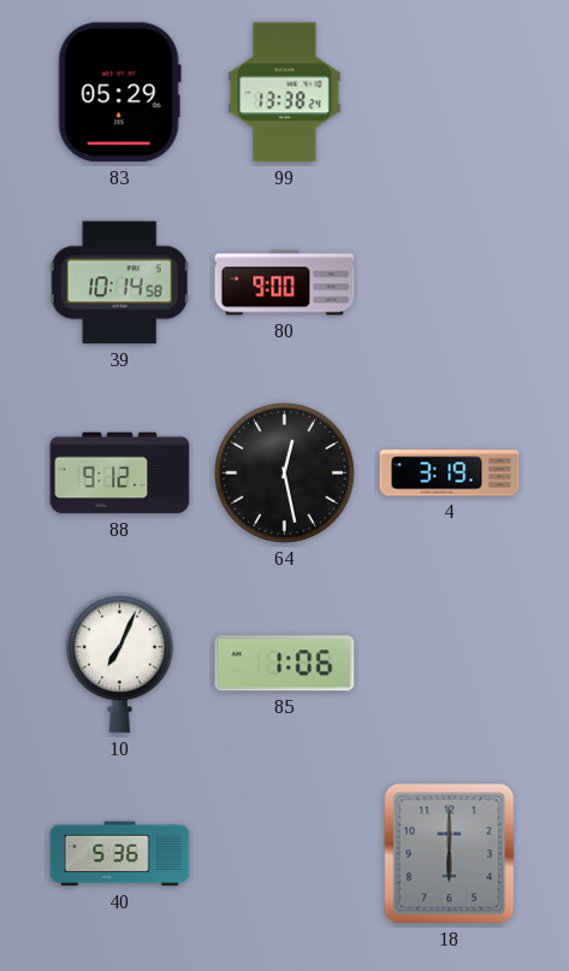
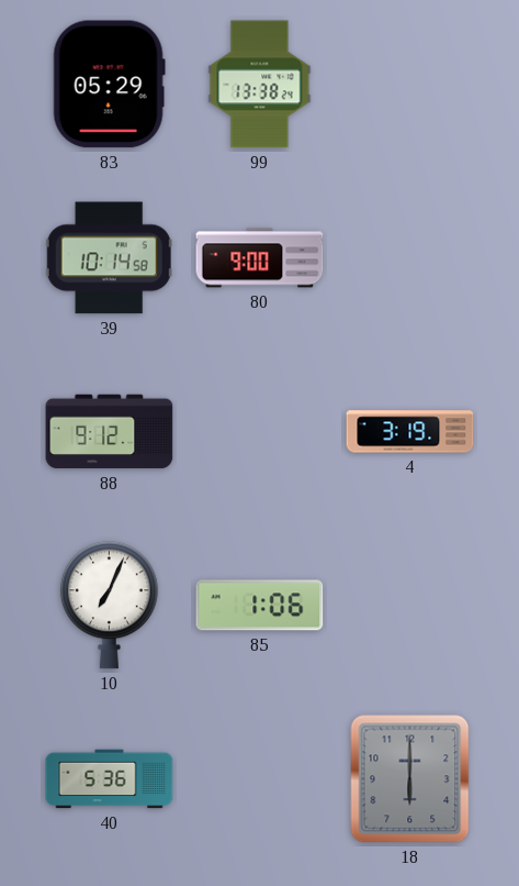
64: 12:28 -> none
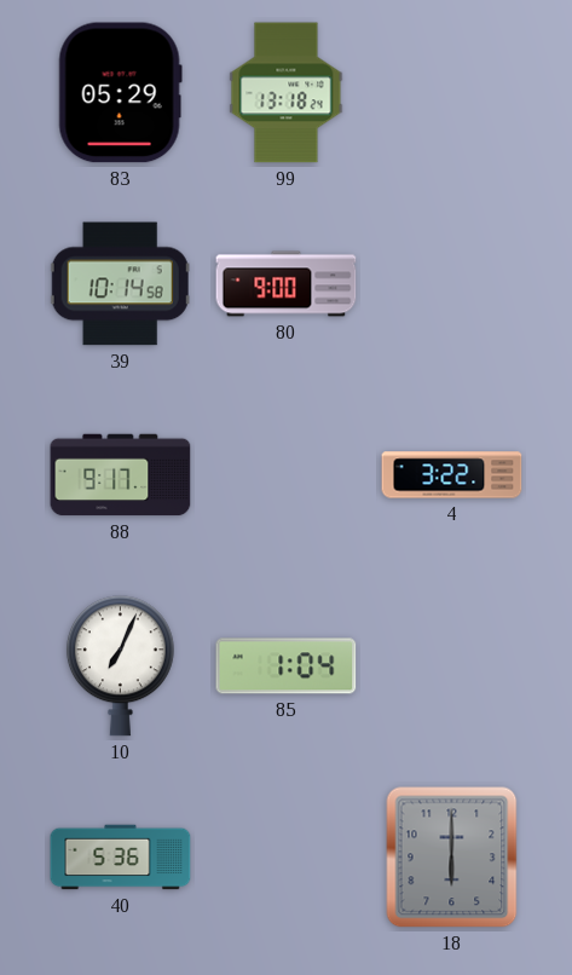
99: 13:38 -> 13:18
88: 9:12 -> 9:17
4: 3:19 -> 3:22
85: 1:06 -> 1:04
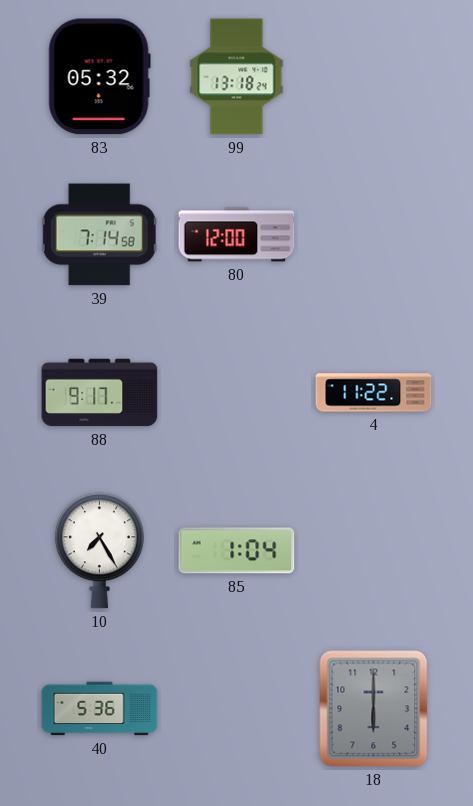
83: 05:29 -> 05:32
39: 10:14 -> 7:14
80: 9:00 -> 12:00
4: 3:22 -> 11:22
10: 7:04 -> 7:25
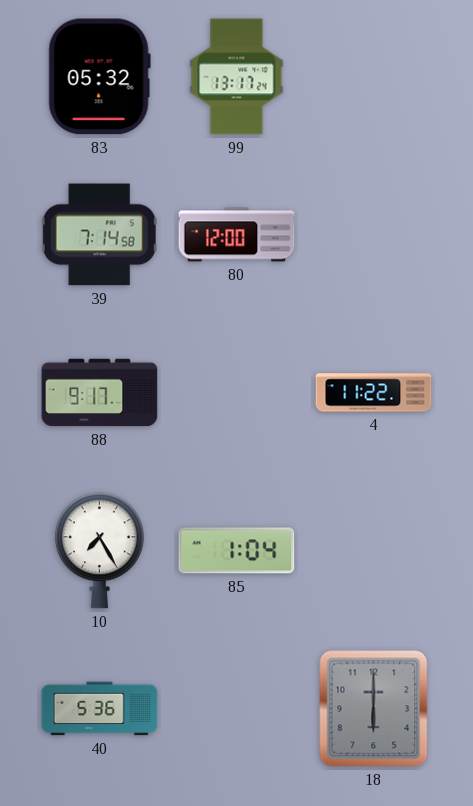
99: 13:18 -> 13:17
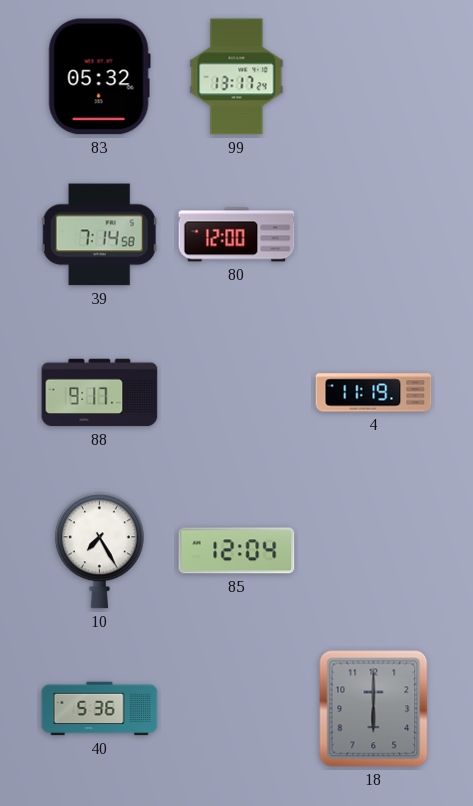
4: 11:22 -> 11:19
85: 1:04 -> 12:04
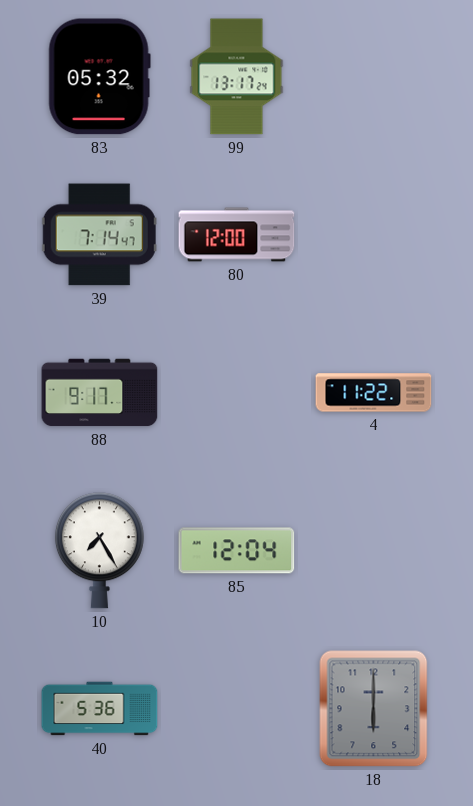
39: 7:14:58 -> 7:14:47
4: 11:19 -> 11:22
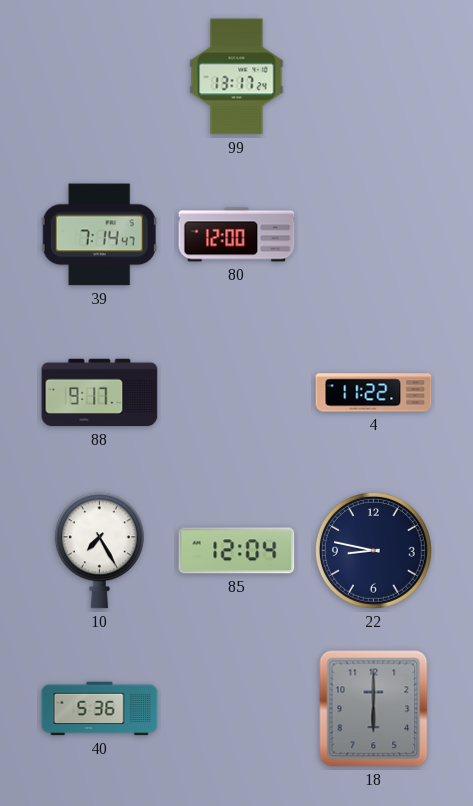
83: 05:32 -> none
22: none -> 8:47
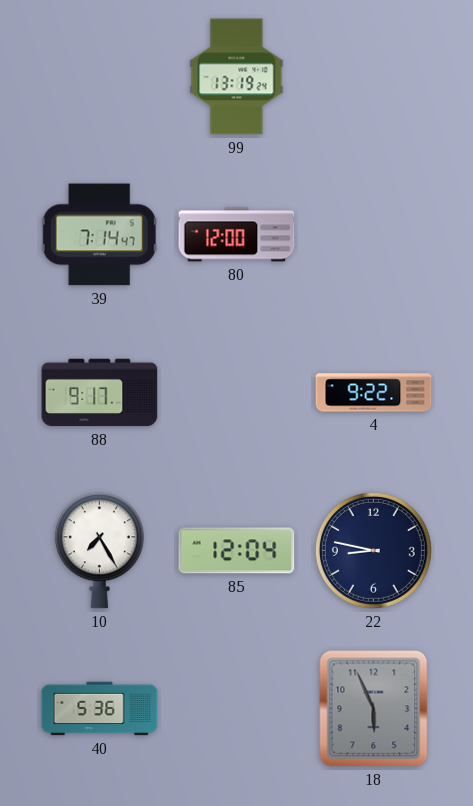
99: 13:17 -> 13:19
4: 11:22 -> 9:22
18: 6:00 -> 5:56
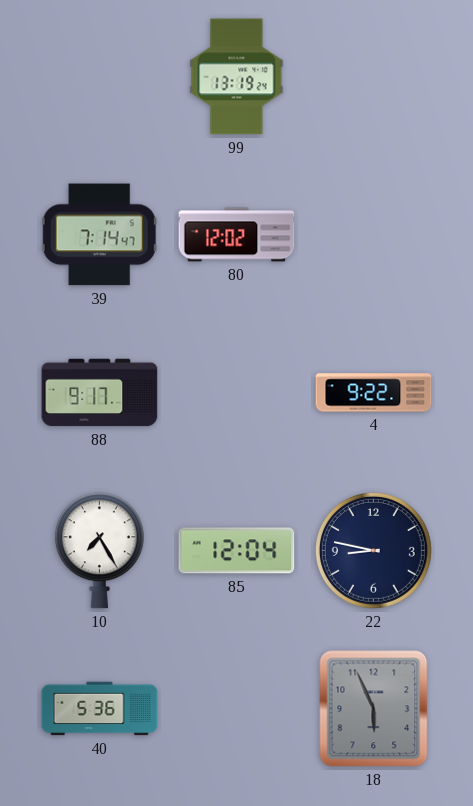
80: 12:00 -> 12:02
